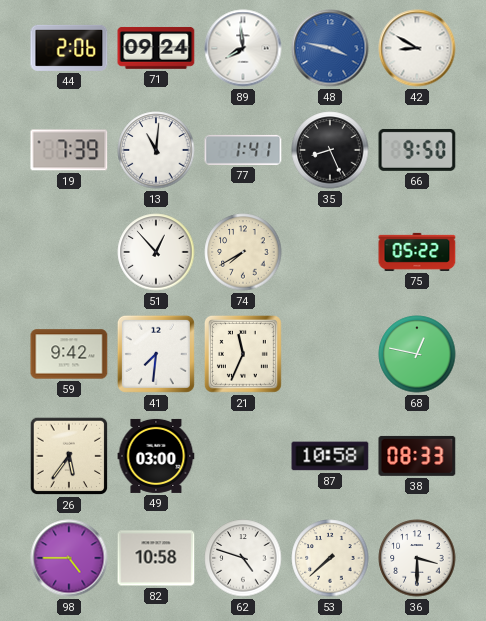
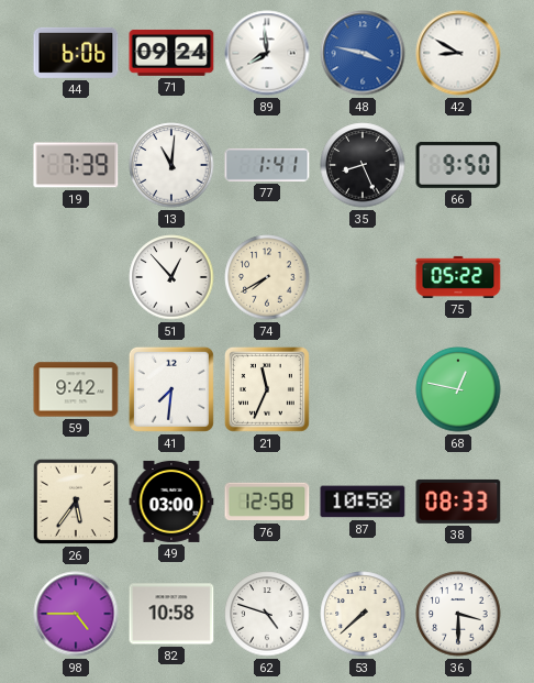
44: 2:06 -> 6:06
76: none -> 12:58
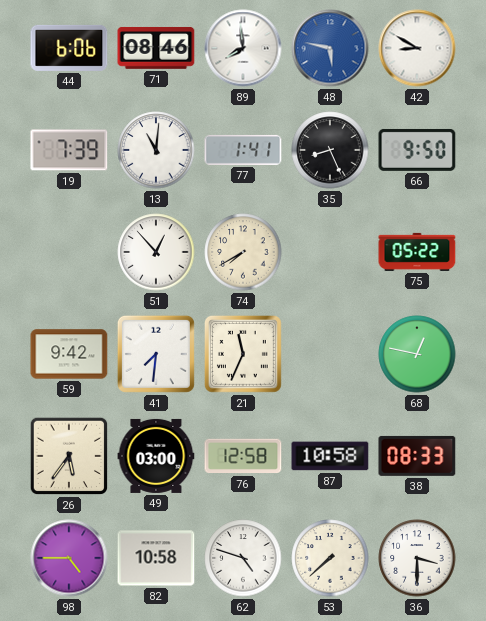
71: 09:24 -> 08:46
48: 3:47 -> 5:47
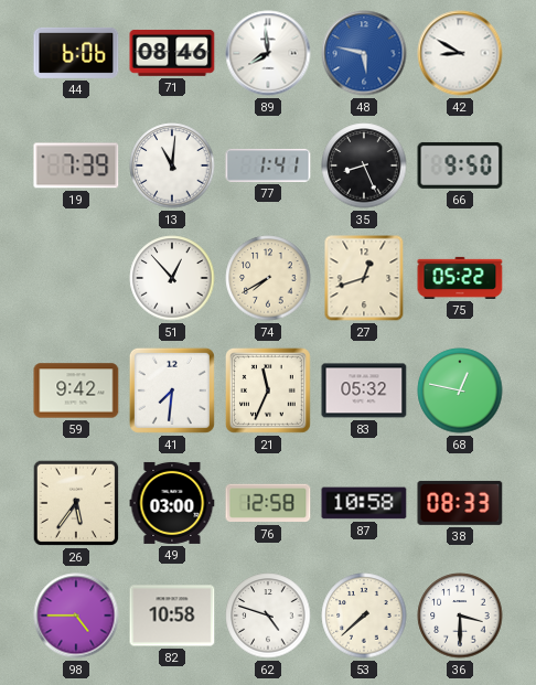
27: none -> 12:42
83: none -> 05:32
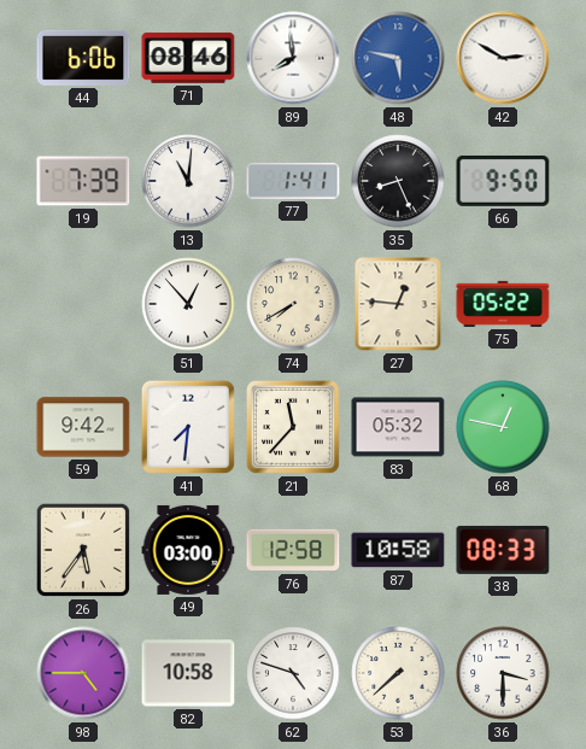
42: 8:50 -> 2:50
27: 12:42 -> 12:46
21: 11:34 -> 11:37
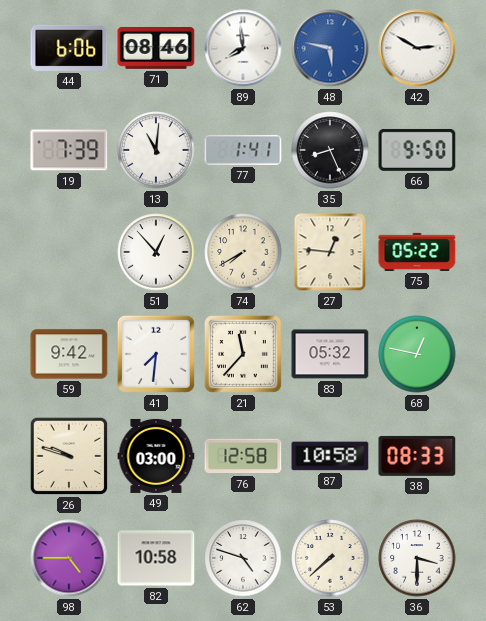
26: 5:36 -> 9:48
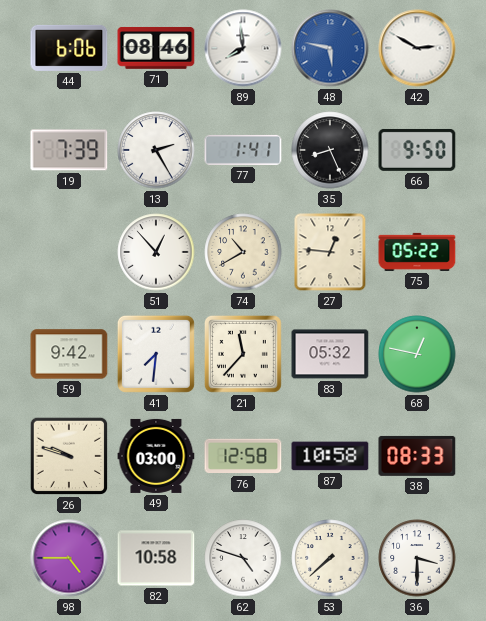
13: 11:01 -> 2:25
74: 7:40 -> 10:40
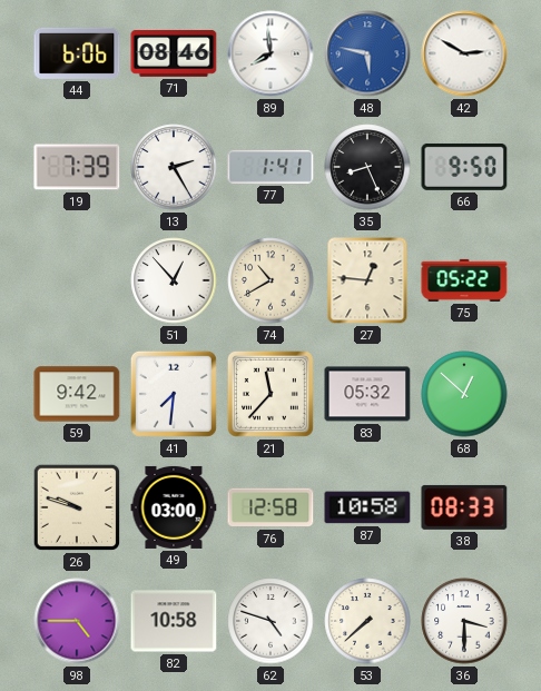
68: 12:47 -> 12:52
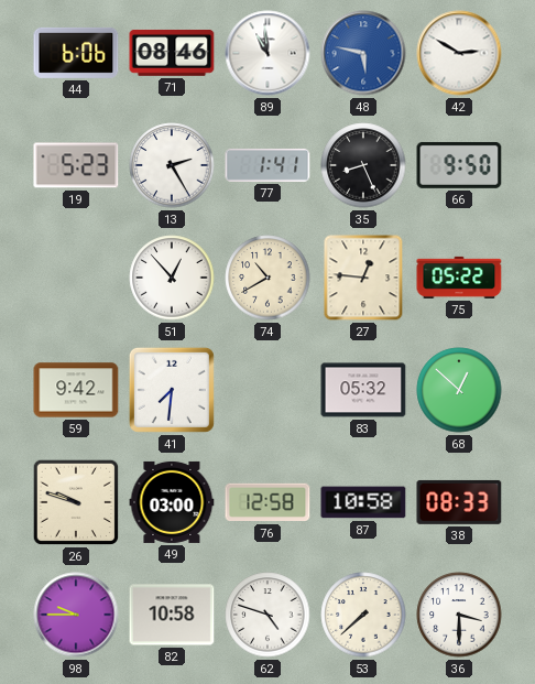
89: 7:59 -> 10:59
19: 7:39 -> 5:23
21: 11:37 -> none
98: 4:45 -> 9:45
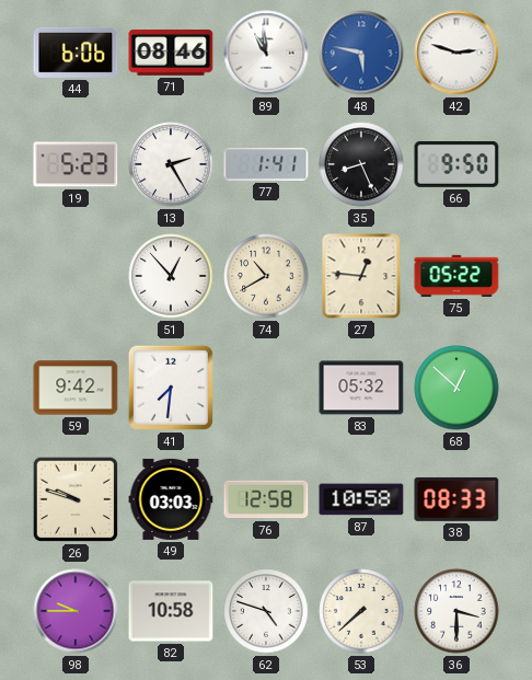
42: 2:50 -> 2:48
49: 03:00 -> 03:03
